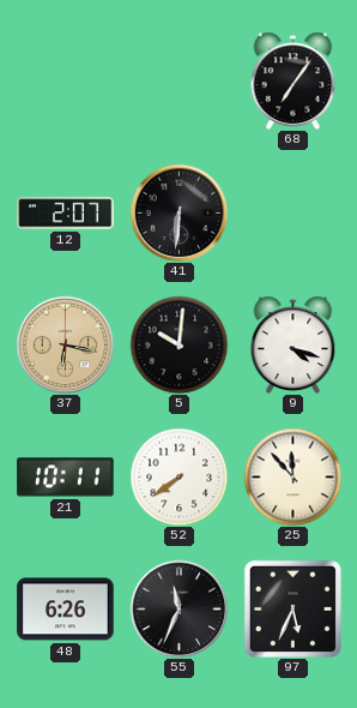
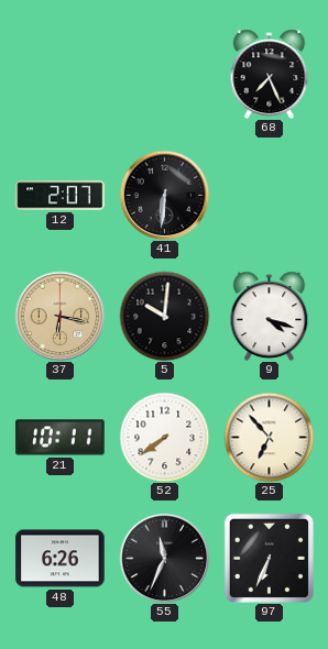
68: 7:06 -> 7:26
25: 11:53 -> 6:53
97: 5:34 -> 6:34
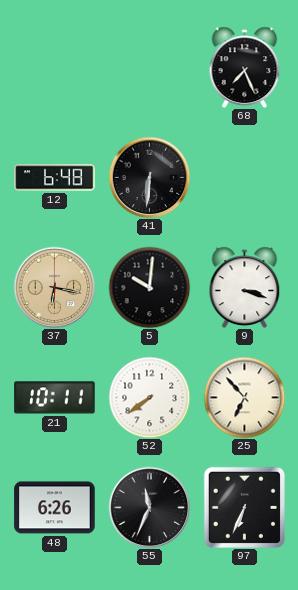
12: 2:07 -> 6:48
9: 4:18 -> 3:18
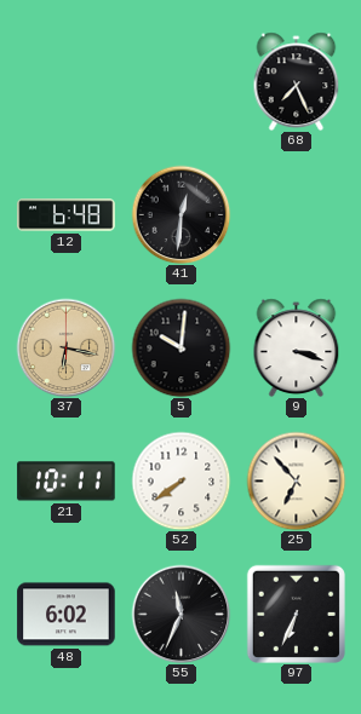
41: 6:31 -> 12:31
48: 6:26 -> 6:02
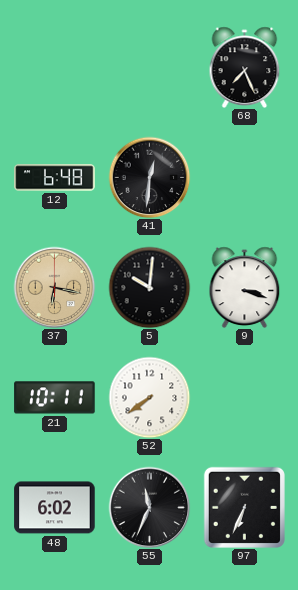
25: 6:53 -> none
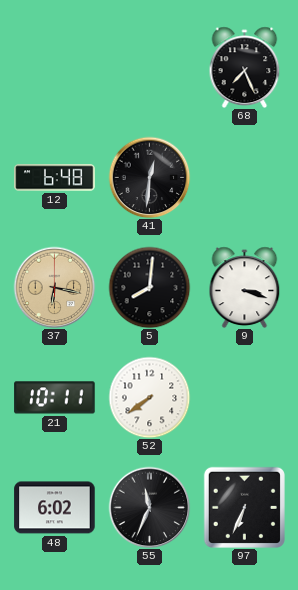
5: 10:01 -> 8:01
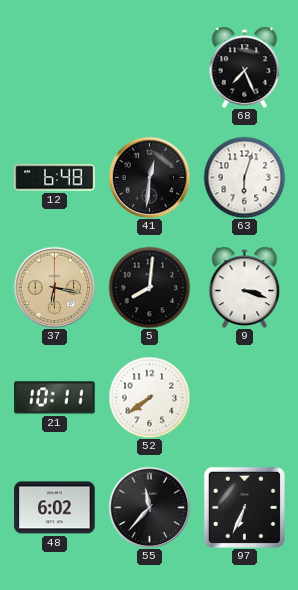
63: none -> 6:03
55: 11:34 -> 11:37
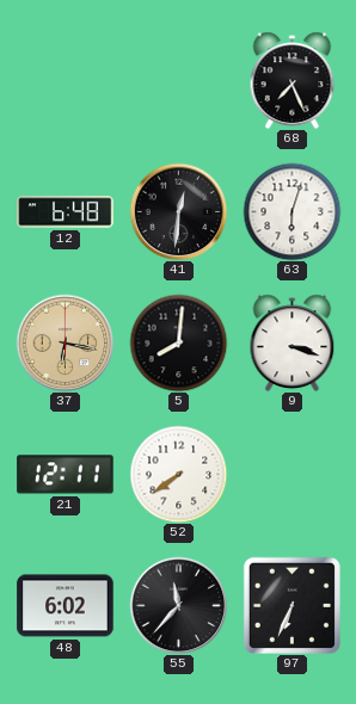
21: 10:11 -> 12:11
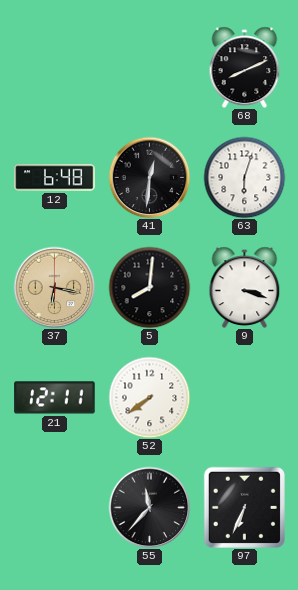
68: 7:26 -> 8:11
48: 6:02 -> none
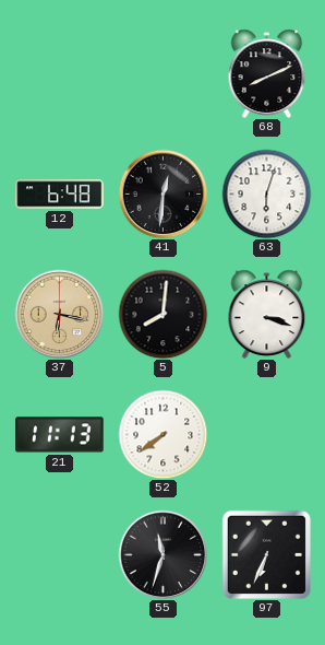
21: 12:11 -> 11:13
55: 11:37 -> 11:33
